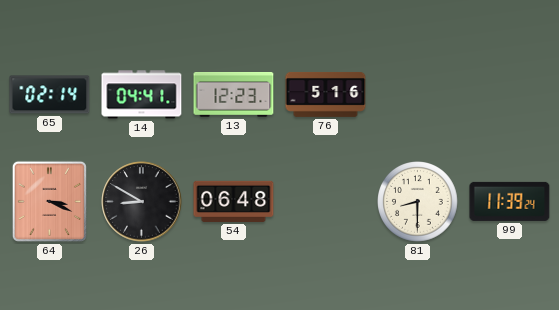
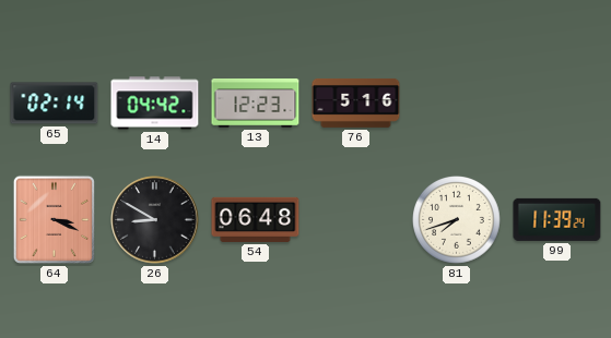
14: 04:41 -> 04:42
81: 8:30 -> 7:42
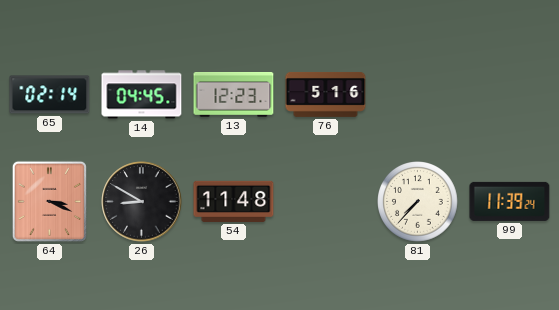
14: 04:42 -> 04:45
54: 06:48 -> 11:48
81: 7:42 -> 7:37
